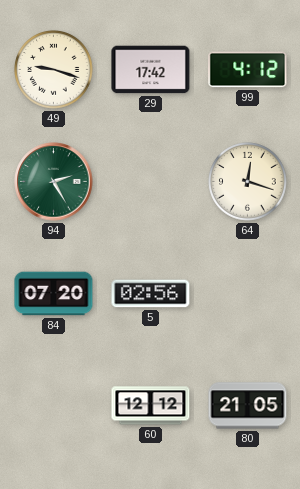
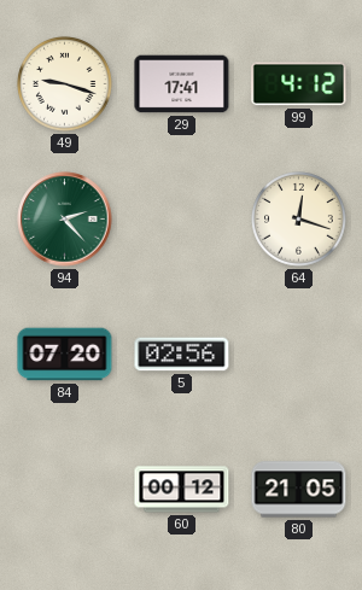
29: 17:42 -> 17:41
94: 2:25 -> 2:23
60: 12:12 -> 00:12
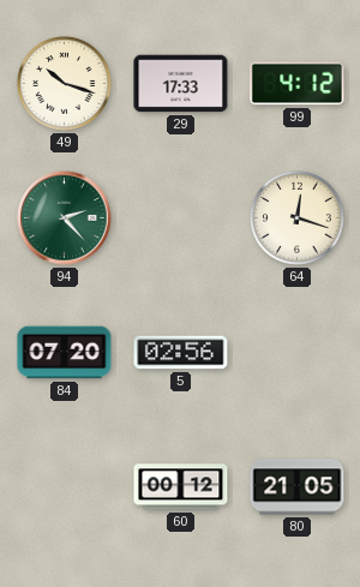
49: 9:18 -> 10:18
29: 17:41 -> 17:33
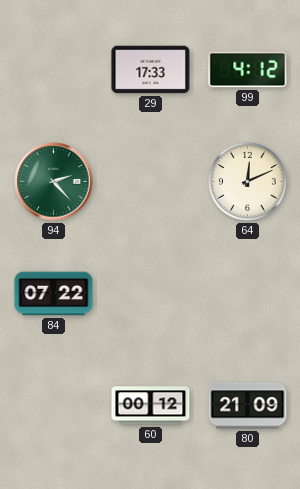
49: 10:18 -> none
64: 12:18 -> 12:11
84: 07:20 -> 07:22
5: 02:56 -> none
80: 21:05 -> 21:09
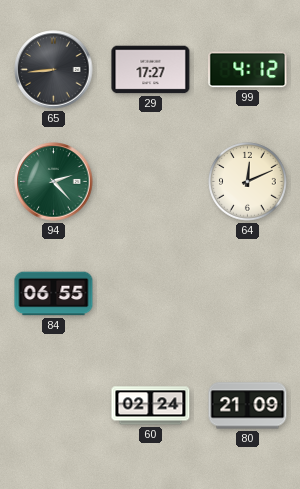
65: none -> 8:44
29: 17:33 -> 17:27
84: 07:22 -> 06:55
60: 00:12 -> 02:24
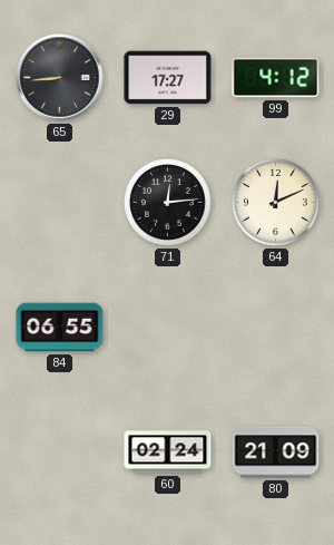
94: 2:23 -> none
71: none -> 12:14
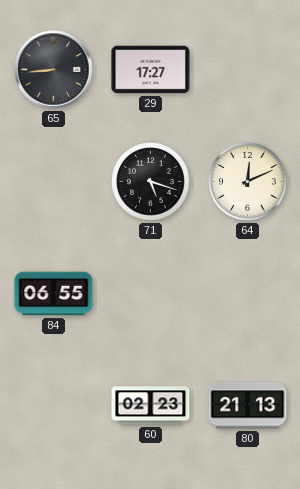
99: 4:12 -> none
71: 12:14 -> 5:18
60: 02:24 -> 02:23
80: 21:09 -> 21:13
